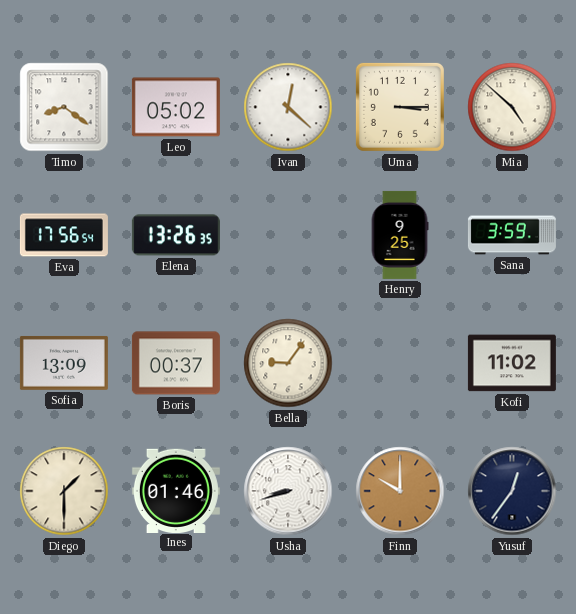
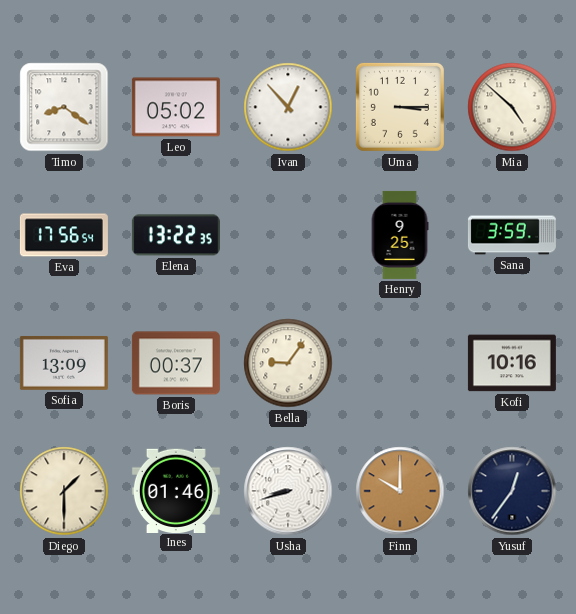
Ivan: 12:22 -> 12:53
Elena: 13:26 -> 13:22
Kofi: 11:02 -> 10:16
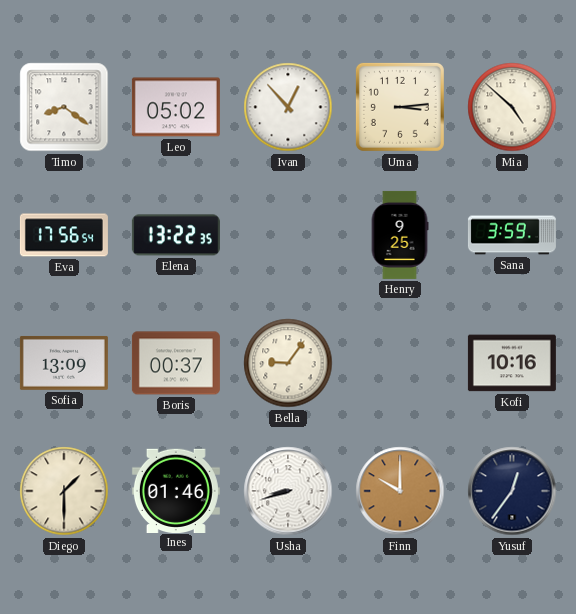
Uma: 3:15 -> 3:14
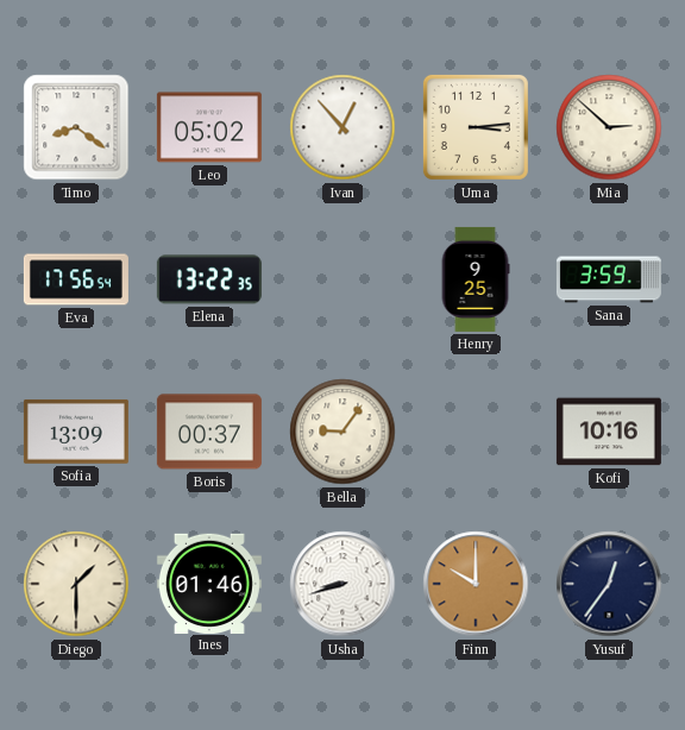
Mia: 4:52 -> 2:52
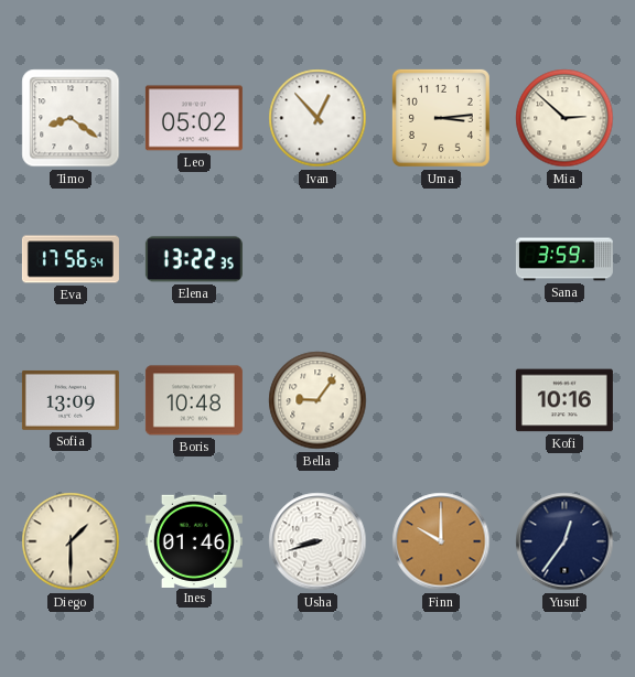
Henry: 9:25 -> none
Boris: 00:37 -> 10:48
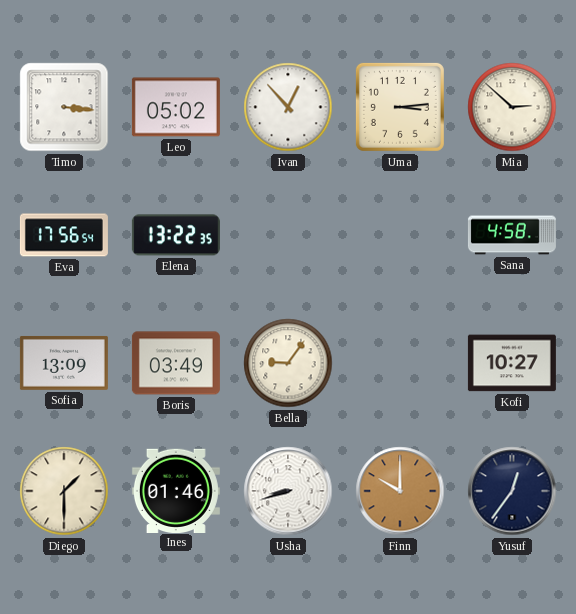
Timo: 8:21 -> 3:16
Sana: 3:59 -> 4:58
Boris: 10:48 -> 03:49
Kofi: 10:16 -> 10:27
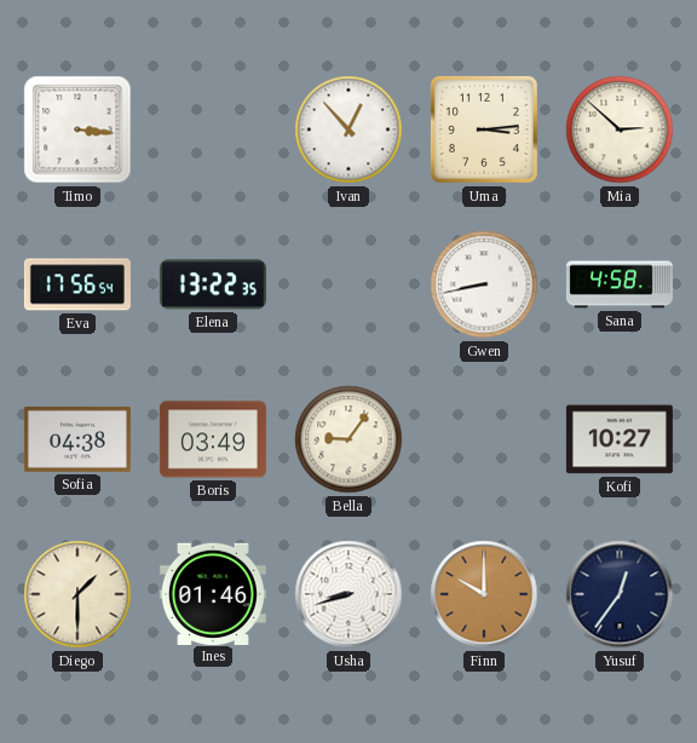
Leo: 05:02 -> none
Gwen: none -> 8:43
Sofia: 13:09 -> 04:38
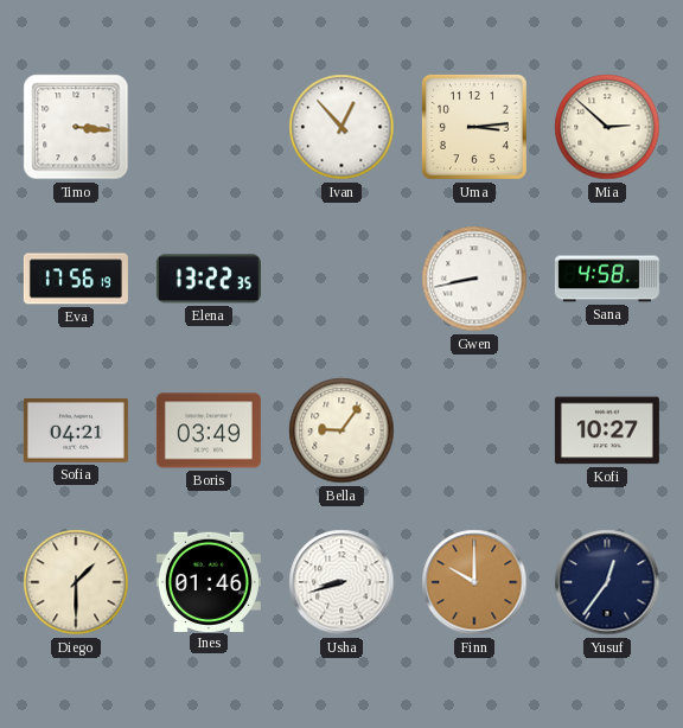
Eva: 17:56:54 -> 17:56:19
Sofia: 04:38 -> 04:21
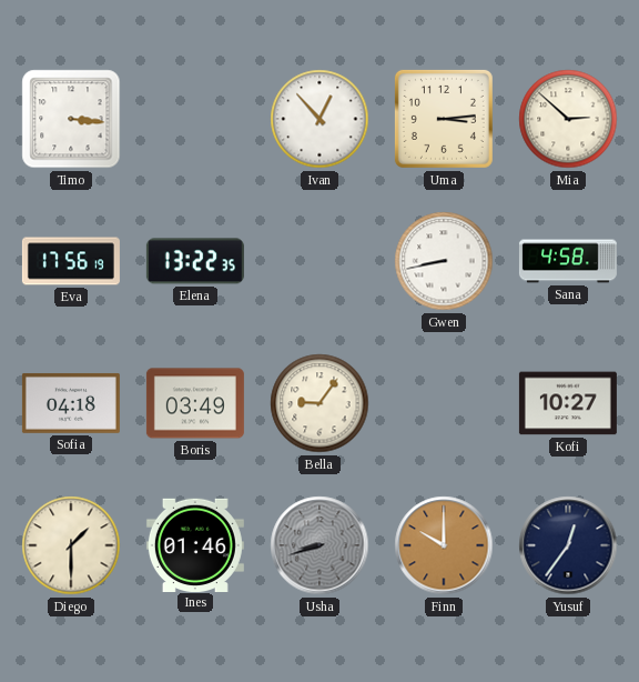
Sofia: 04:21 -> 04:18
Usha dial: white -> grey
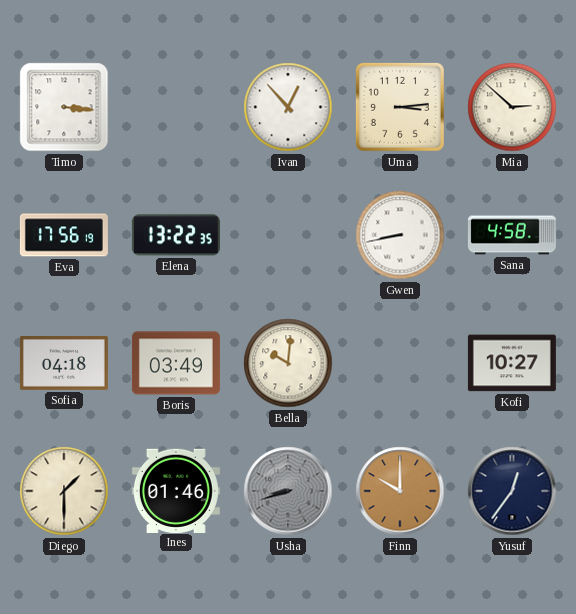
Bella: 9:06 -> 10:01
